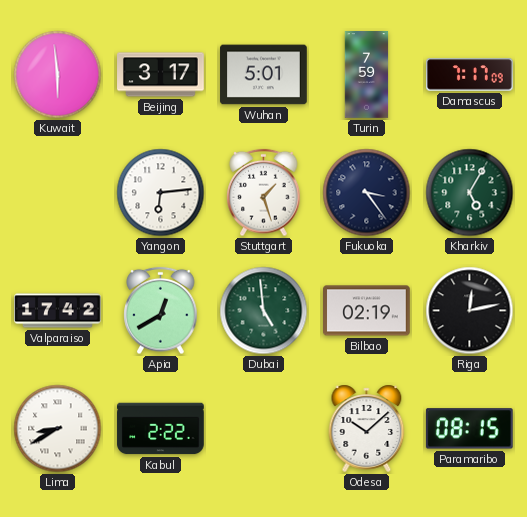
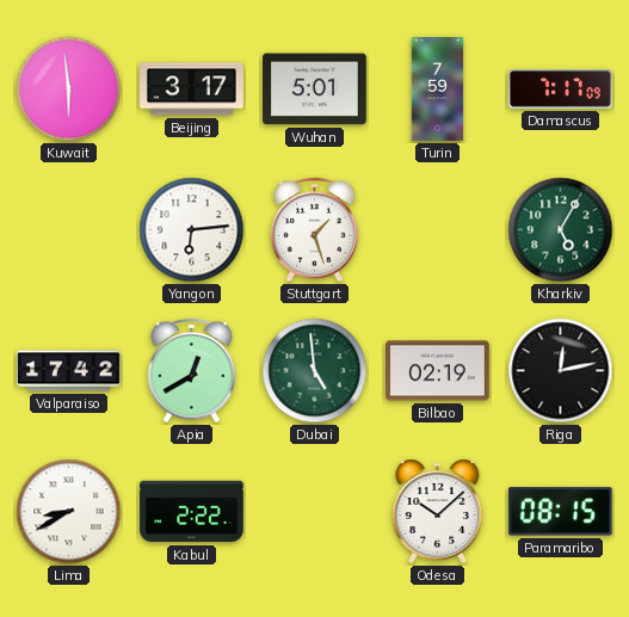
Fukuoka: 3:24 -> none
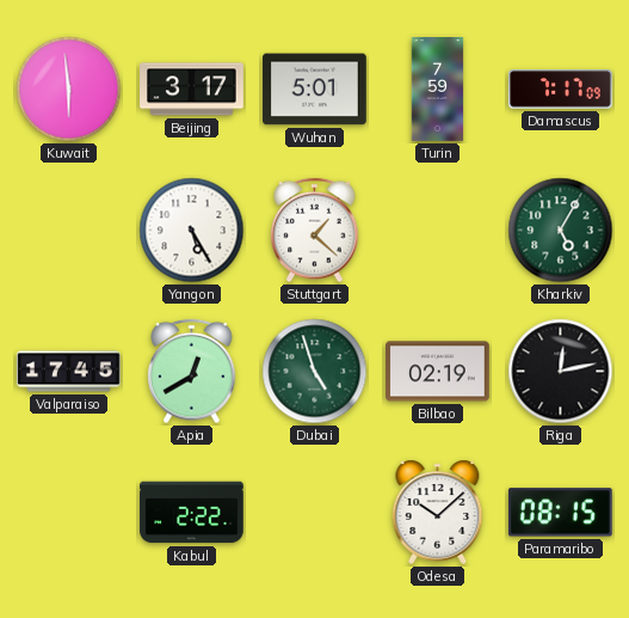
Yangon: 6:14 -> 5:25
Stuttgart: 1:27 -> 1:22
Valparaiso: 17:42 -> 17:45
Dubai: 4:59 -> 4:57
Lima: 8:40 -> none
